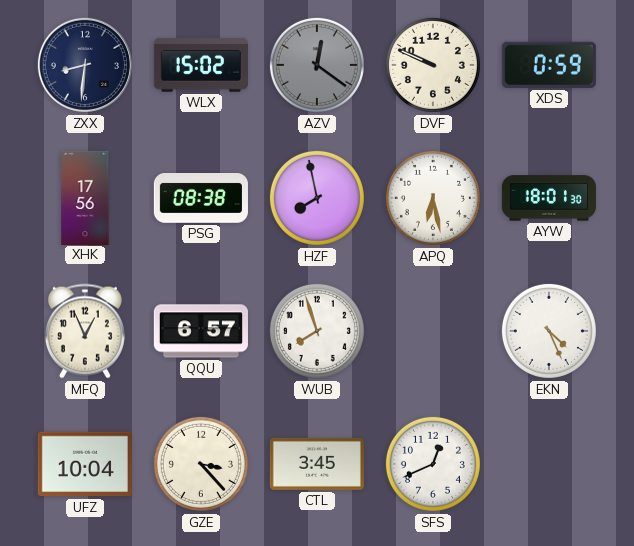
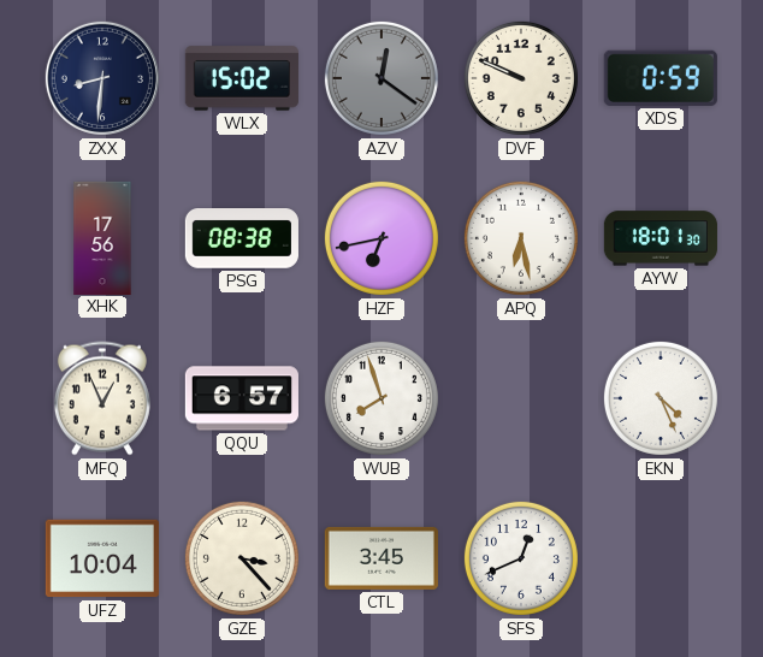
HZF: 7:58 -> 6:43
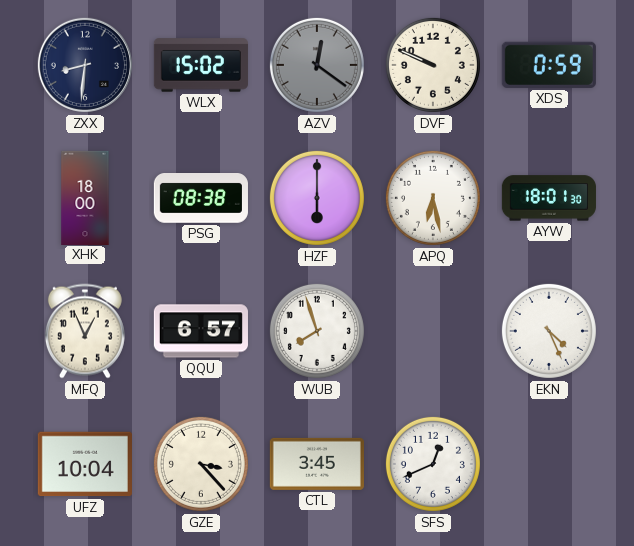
XHK: 17:56 -> 18:00
HZF: 6:43 -> 6:00
